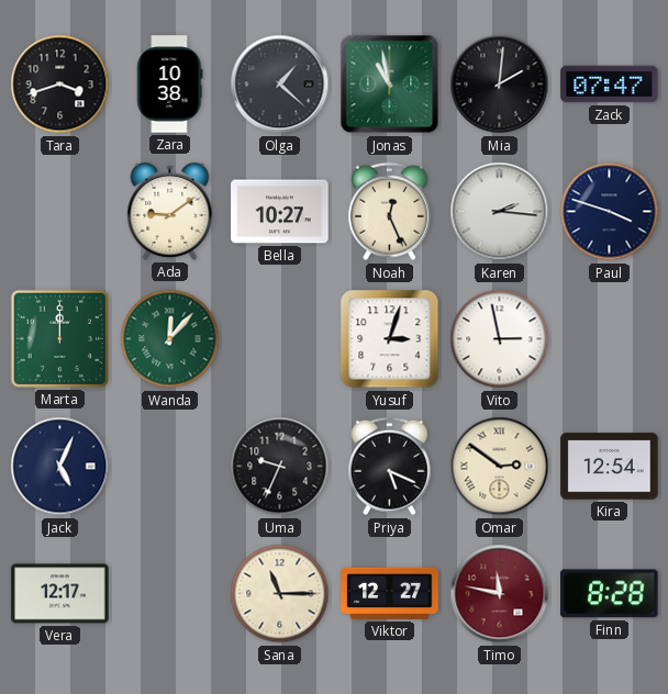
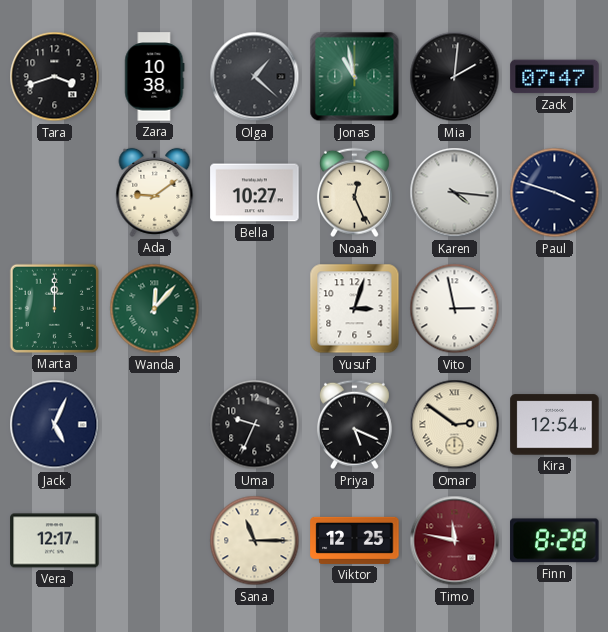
Karen: 2:16 -> 4:16
Viktor: 12:27 -> 12:25
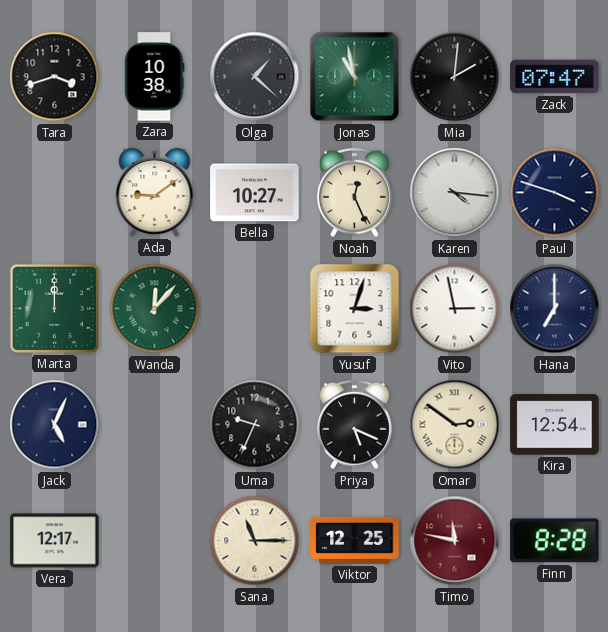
Hana: none -> 7:00
